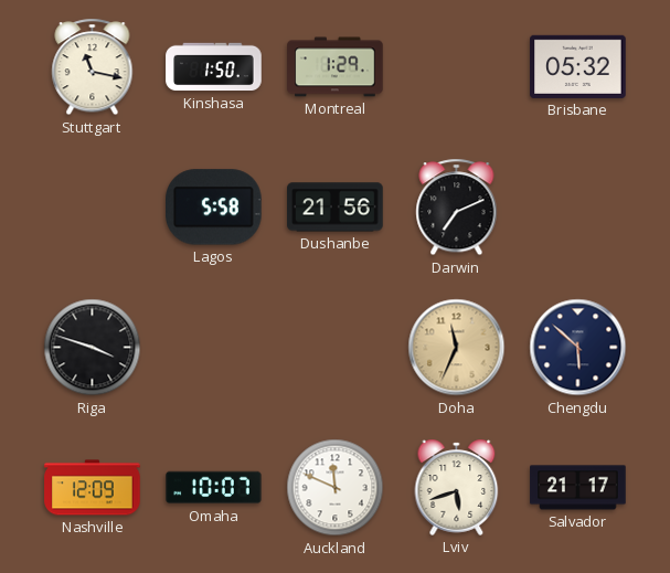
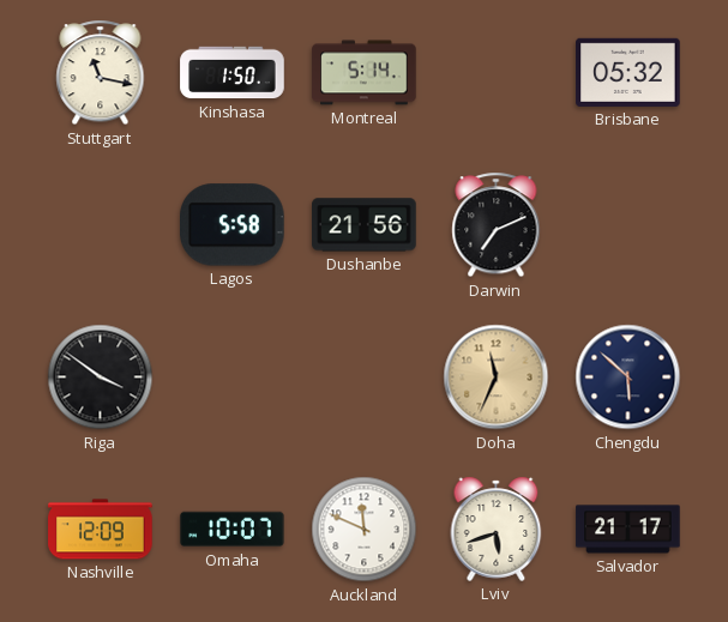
Montreal: 1:29 -> 5:14
Riga: 3:48 -> 3:51
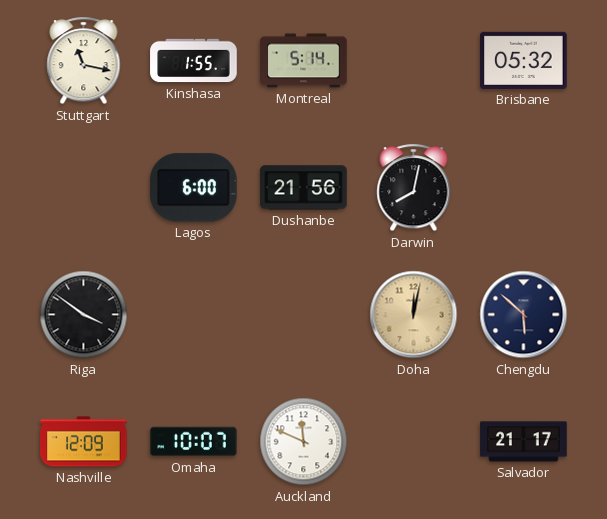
Kinshasa: 1:50 -> 1:55
Lagos: 5:58 -> 6:00
Darwin: 7:11 -> 8:02
Doha: 11:34 -> 12:02
Lviv: 5:42 -> none
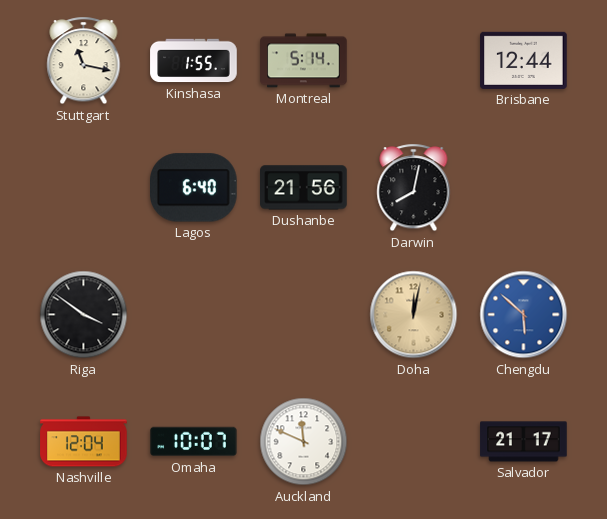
Brisbane: 05:32 -> 12:44
Lagos: 6:00 -> 6:40
Chengdu dial: navy -> blue
Nashville: 12:09 -> 12:04
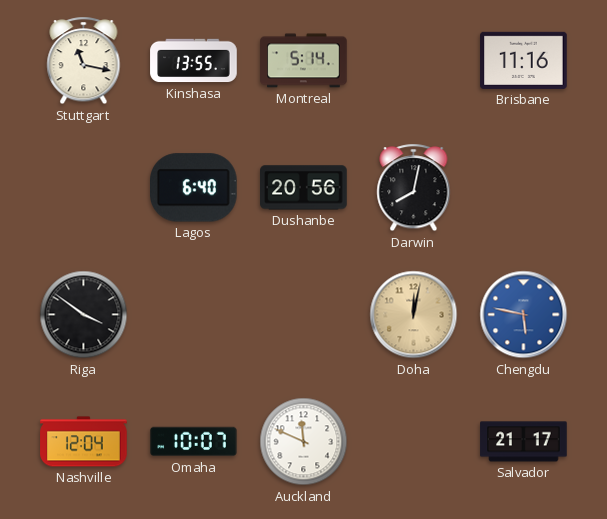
Kinshasa: 1:55 -> 13:55
Brisbane: 12:44 -> 11:16
Dushanbe: 21:56 -> 20:56
Chengdu: 5:52 -> 5:47
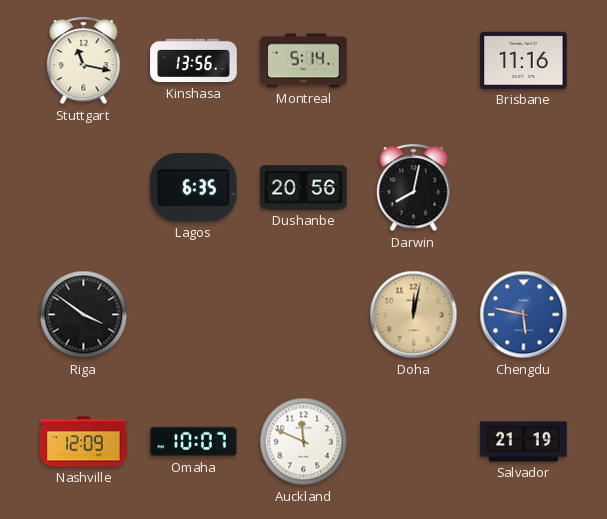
Kinshasa: 13:55 -> 13:56
Lagos: 6:40 -> 6:35
Nashville: 12:04 -> 12:09
Salvador: 21:17 -> 21:19
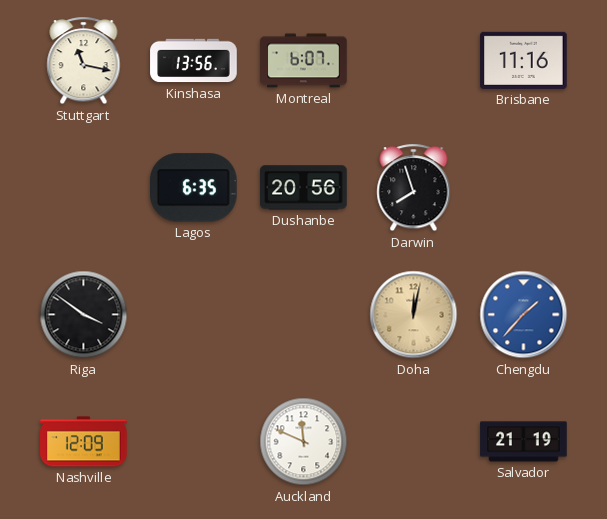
Montreal: 5:14 -> 6:07
Darwin: 8:02 -> 7:57
Chengdu: 5:47 -> 1:37
Omaha: 10:07 -> none
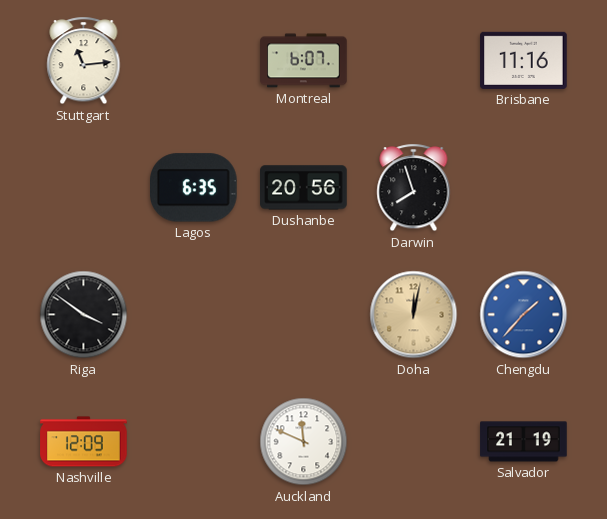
Stuttgart: 11:17 -> 11:14
Kinshasa: 13:56 -> none
